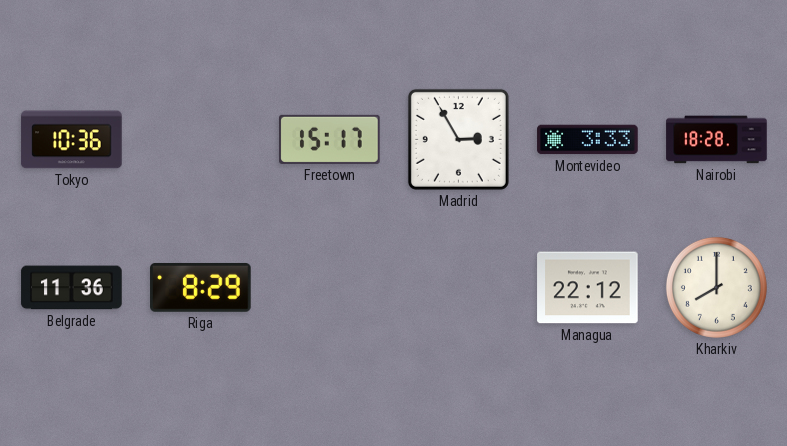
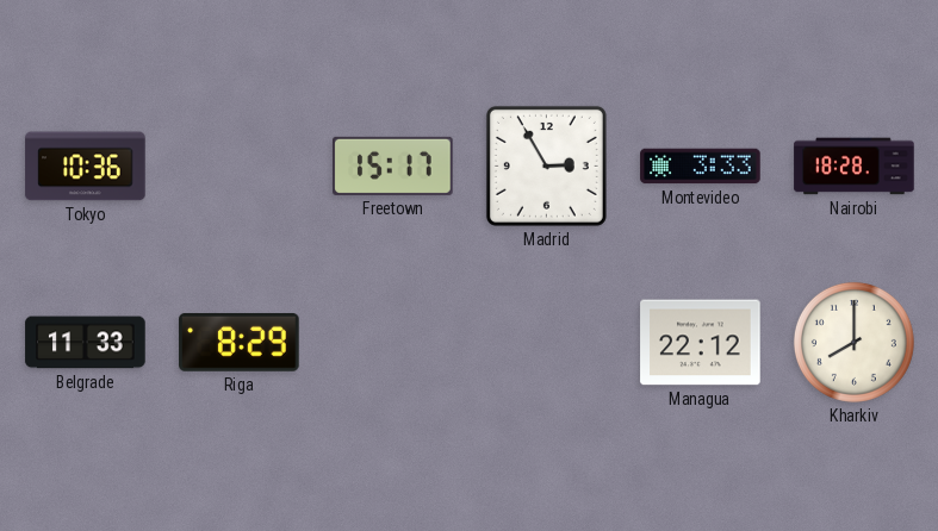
Belgrade: 11:36 -> 11:33
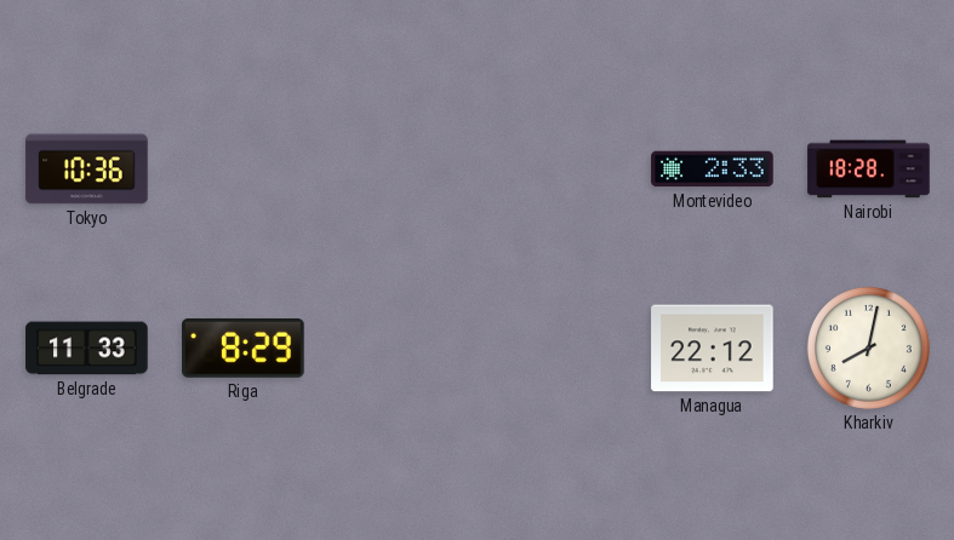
Freetown: 15:17 -> none
Madrid: 2:55 -> none
Montevideo: 3:33 -> 2:33
Kharkiv: 8:00 -> 8:02
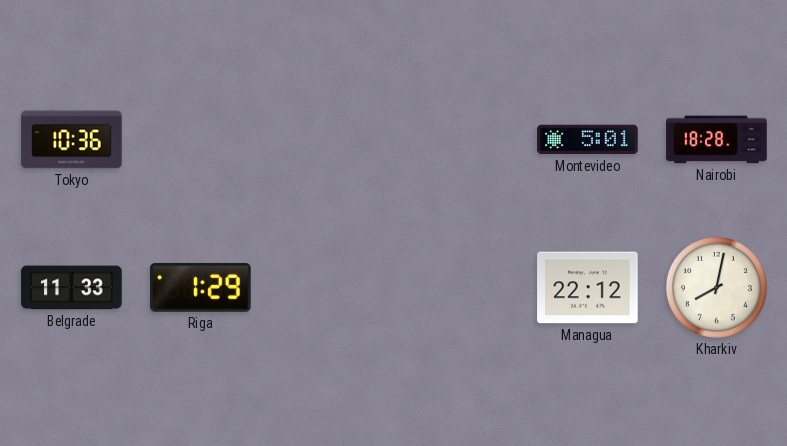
Montevideo: 2:33 -> 5:01
Riga: 8:29 -> 1:29
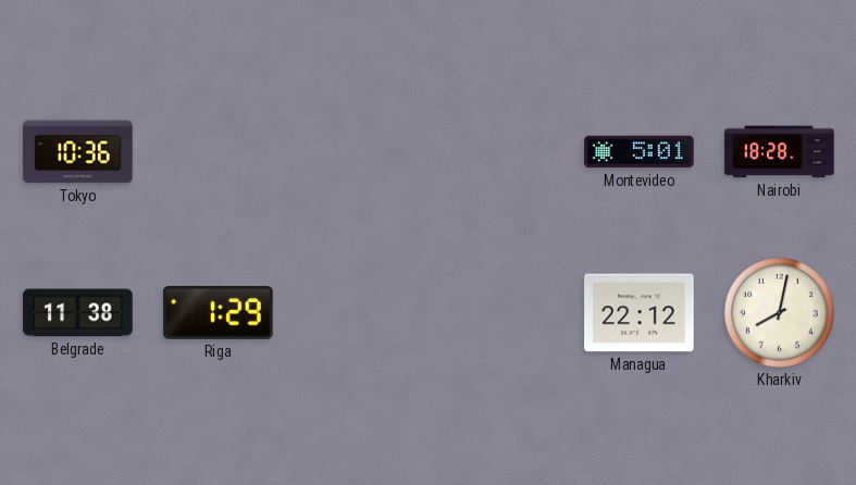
Belgrade: 11:33 -> 11:38
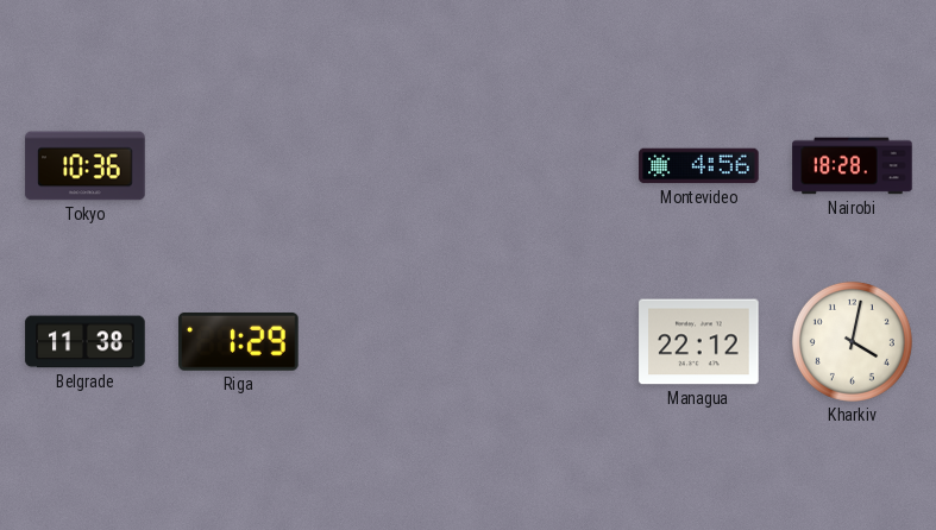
Montevideo: 5:01 -> 4:56
Kharkiv: 8:02 -> 4:02
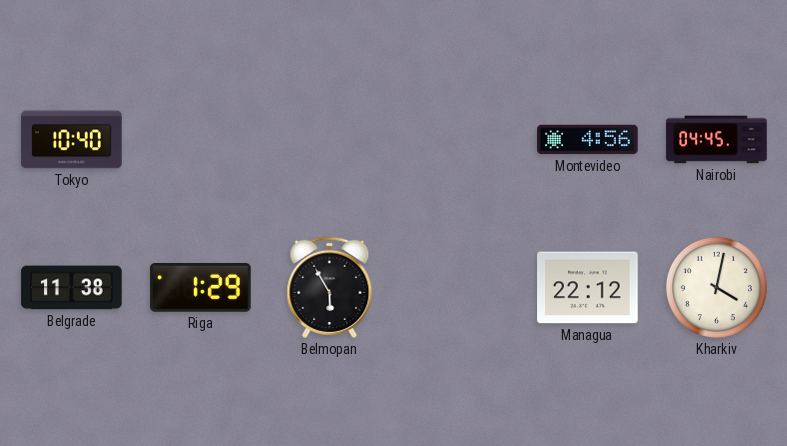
Tokyo: 10:36 -> 10:40
Nairobi: 18:28 -> 04:45
Belmopan: none -> 5:55
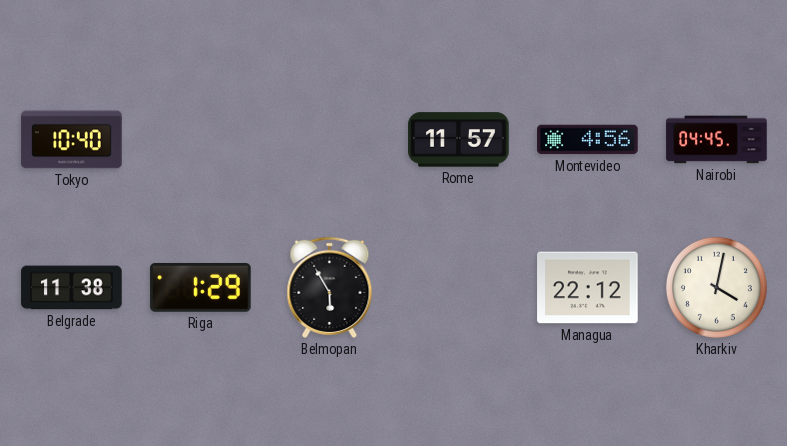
Rome: none -> 11:57
